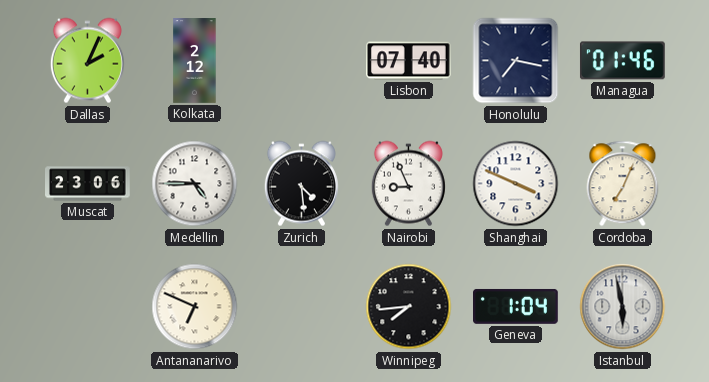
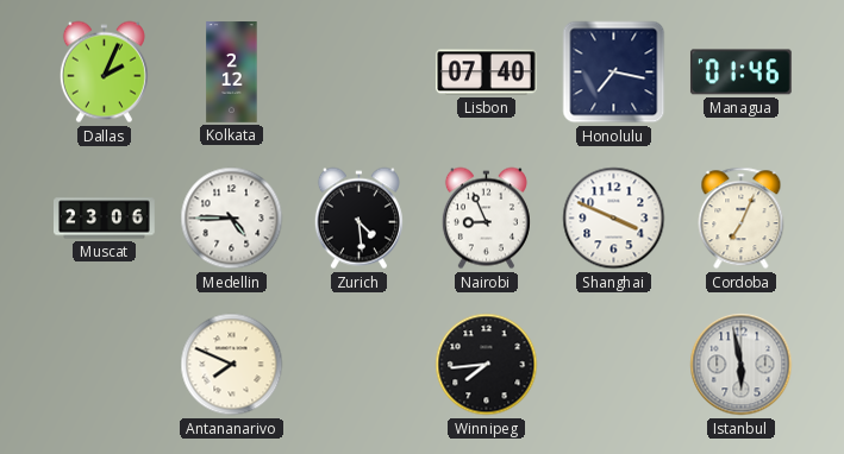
Antananarivo: 6:49 -> 7:49
Geneva: 1:04 -> none
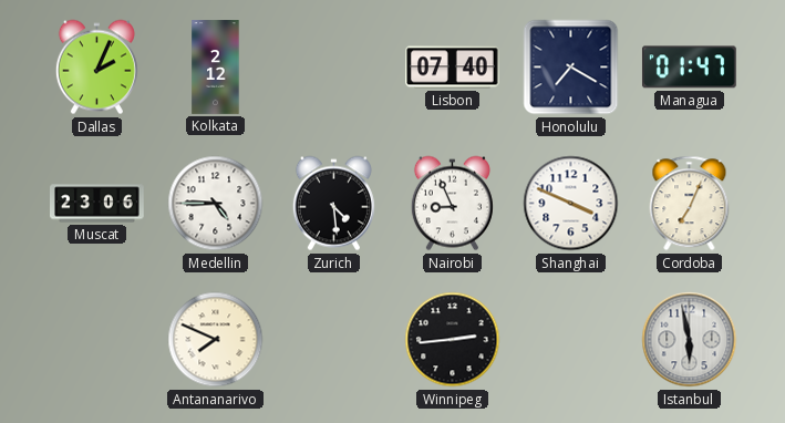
Honolulu: 7:17 -> 7:20
Managua: 01:46 -> 01:47
Winnipeg: 7:44 -> 2:44
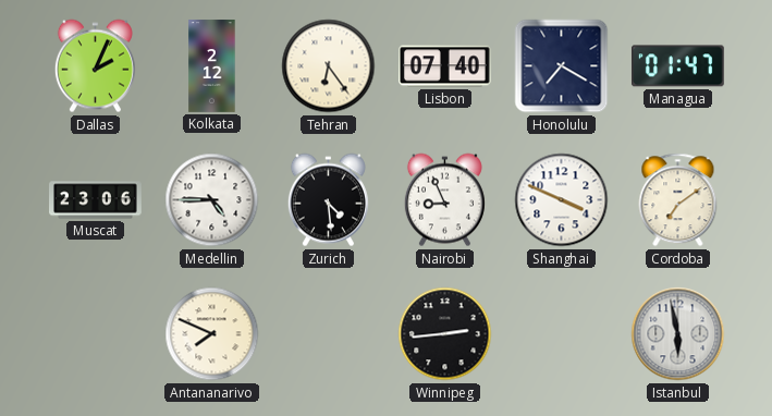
Tehran: none -> 6:24
Cordoba: 7:04 -> 7:09
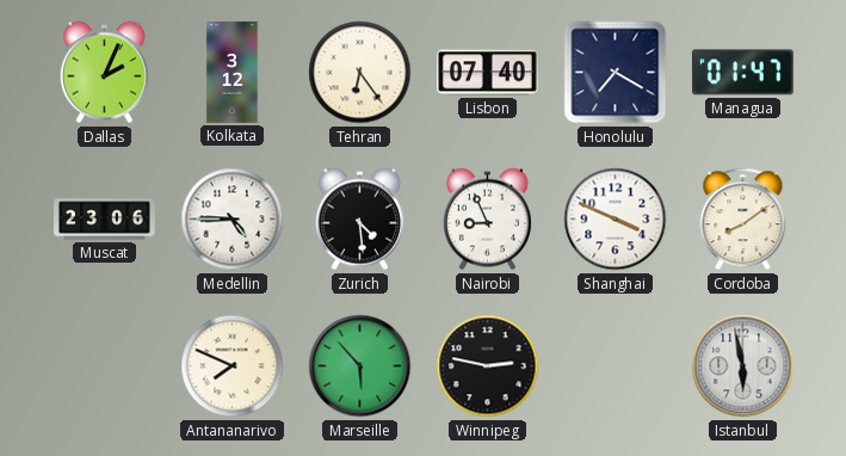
Kolkata: 2:12 -> 3:12
Cordoba: 7:09 -> 8:09
Marseille: none -> 5:53
Winnipeg: 2:44 -> 2:47
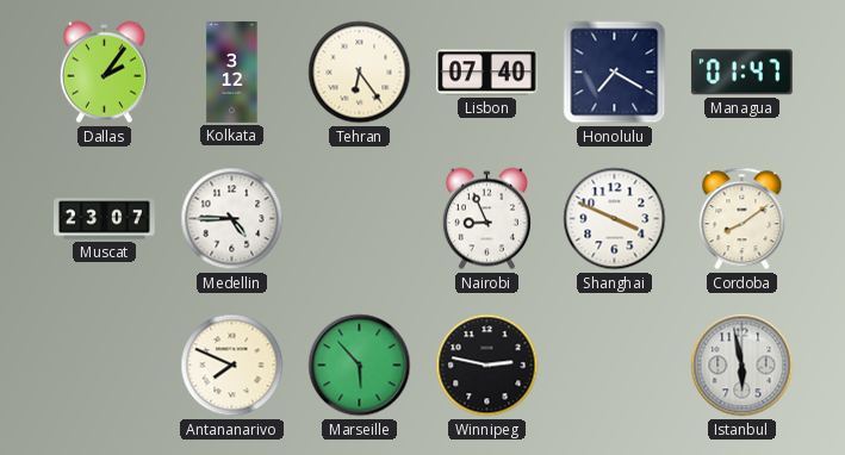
Dallas: 2:04 -> 2:06
Muscat: 23:06 -> 23:07
Zurich: 4:29 -> none
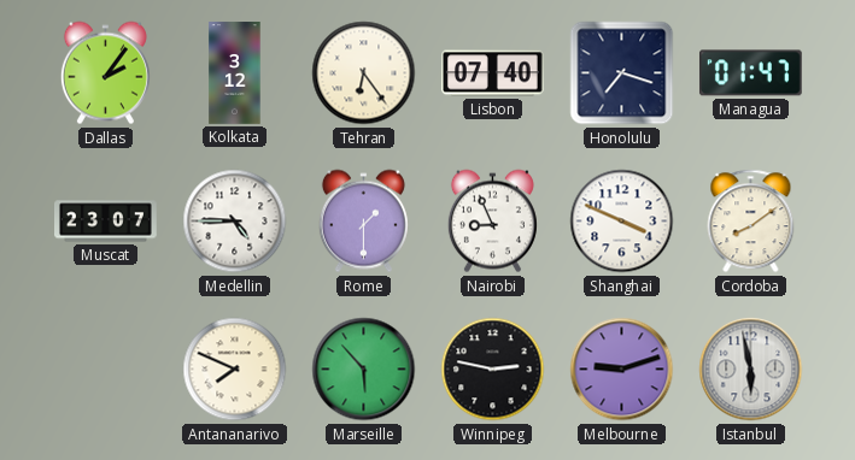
Honolulu: 7:20 -> 7:18
Rome: none -> 1:30
Melbourne: none -> 9:12
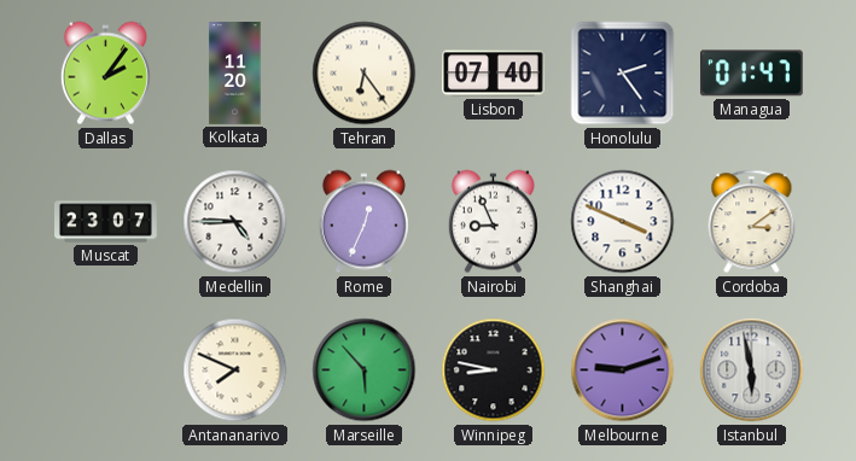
Kolkata: 3:12 -> 11:20
Honolulu: 7:18 -> 2:24
Rome: 1:30 -> 12:34
Cordoba: 8:09 -> 3:09
Winnipeg: 2:47 -> 8:47
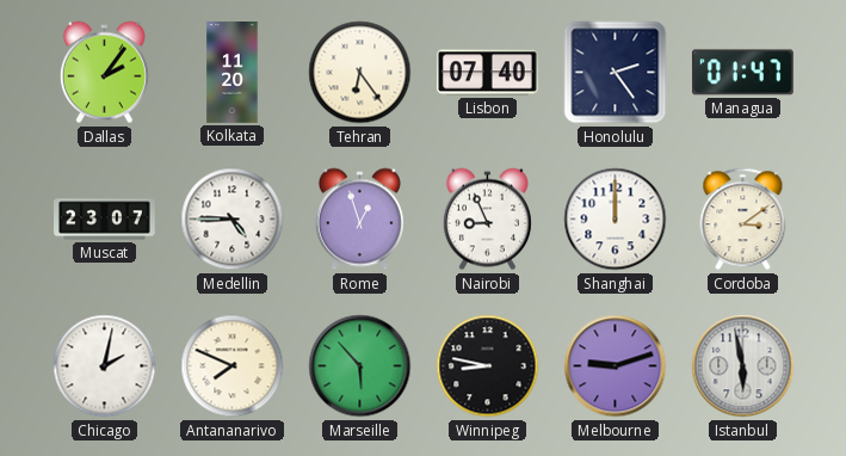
Rome: 12:34 -> 12:57
Shanghai: 3:49 -> 12:00
Chicago: none -> 2:02
